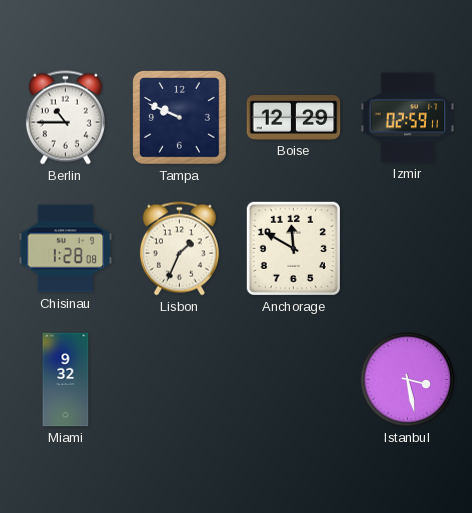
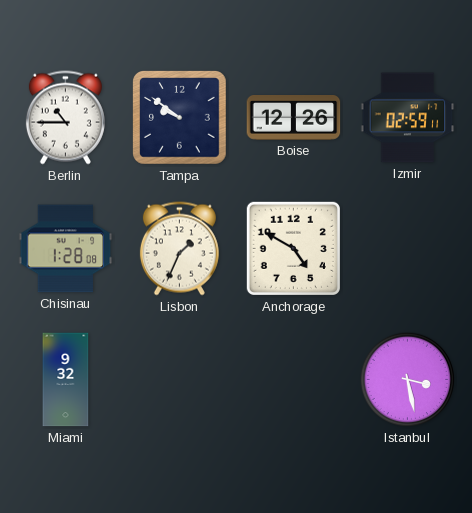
Tampa: 9:49 -> 9:51
Boise: 12:29 -> 12:26
Anchorage: 11:50 -> 4:50
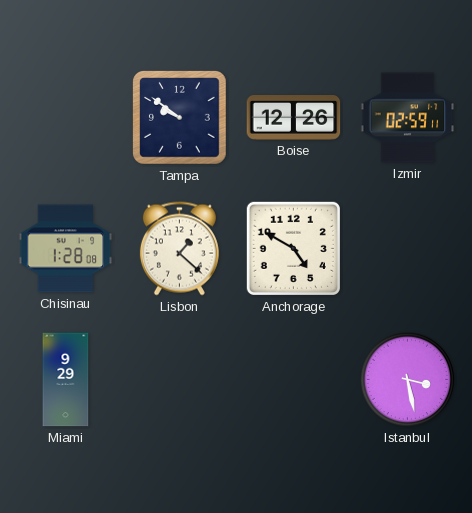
Berlin: 10:45 -> none
Lisbon: 1:34 -> 1:22
Miami: 9:32 -> 9:29
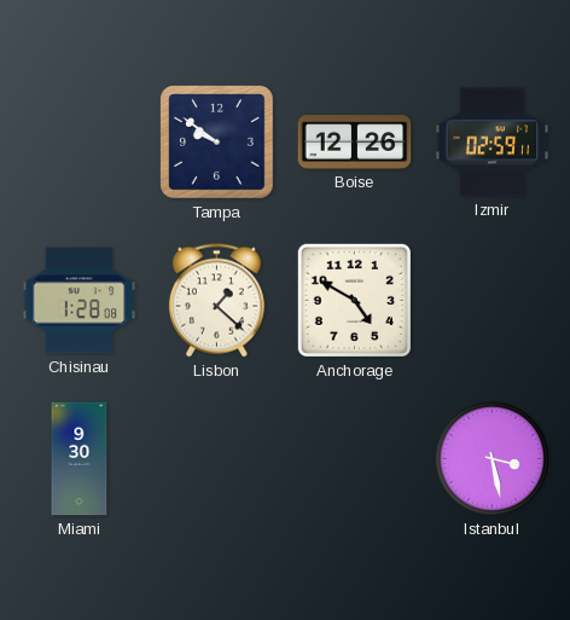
Miami: 9:29 -> 9:30
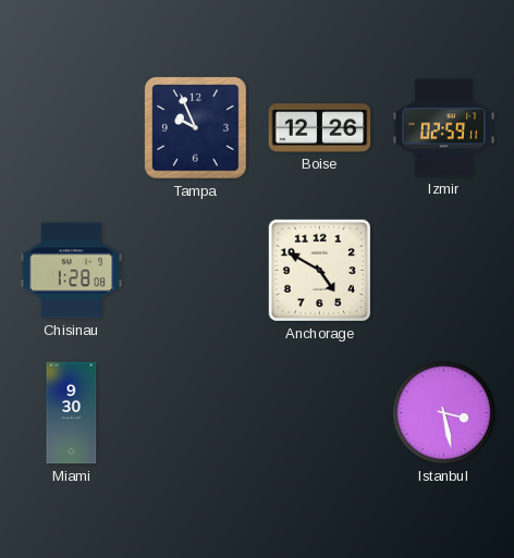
Tampa: 9:51 -> 9:56
Lisbon: 1:22 -> none
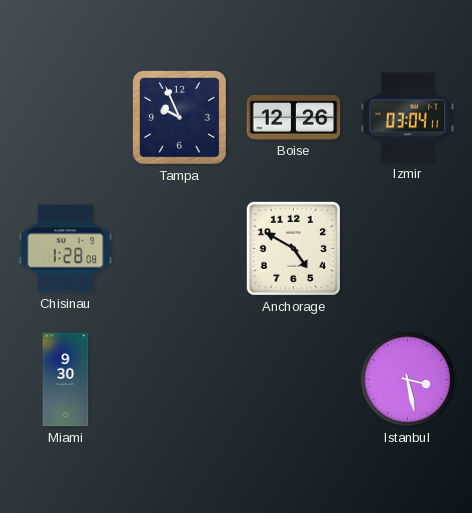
Izmir: 02:59 -> 03:04
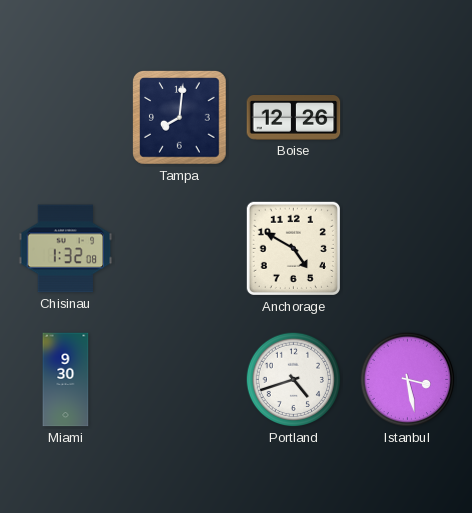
Tampa: 9:56 -> 8:01
Izmir: 03:04 -> none
Chisinau: 1:28 -> 1:32
Portland: none -> 4:42
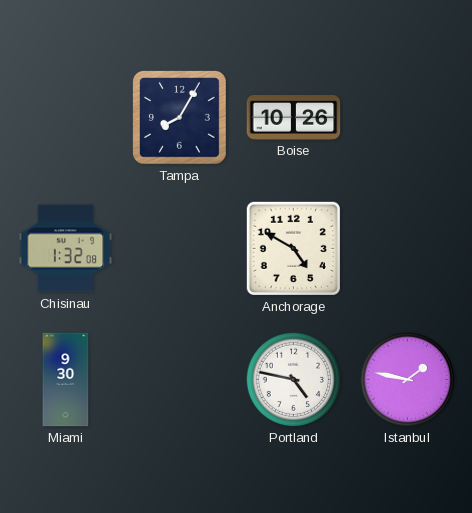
Tampa: 8:01 -> 8:05
Boise: 12:26 -> 10:26
Portland: 4:42 -> 4:47
Istanbul: 3:28 -> 1:47
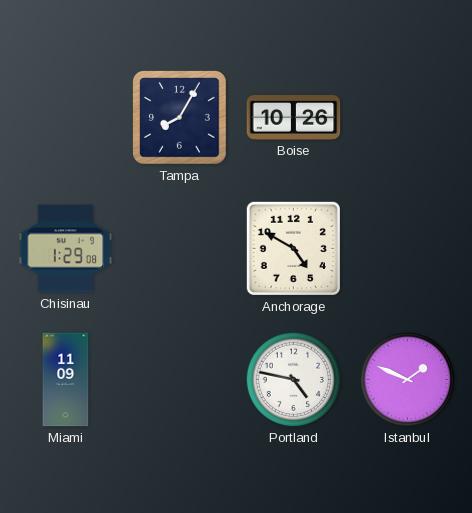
Chisinau: 1:32 -> 1:29
Miami: 9:30 -> 11:09
Istanbul: 1:47 -> 1:49
